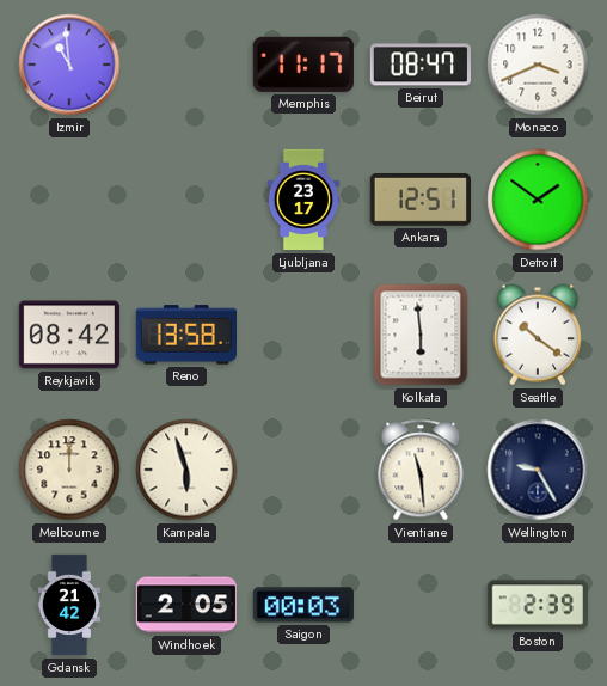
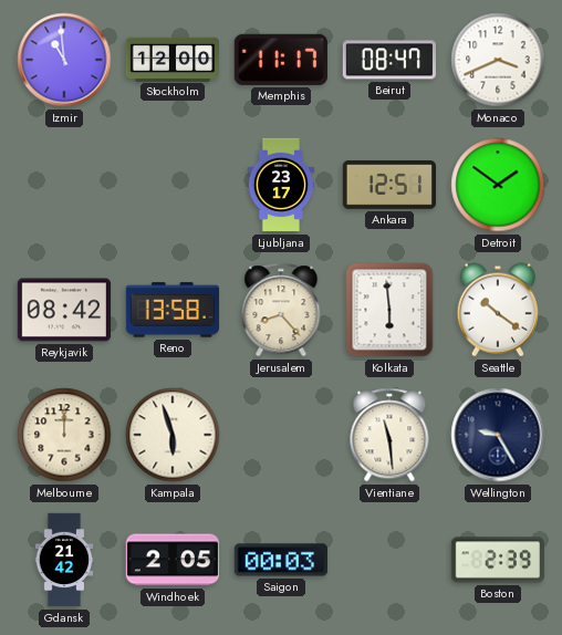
Stockholm: none -> 12:00
Jerusalem: none -> 8:23
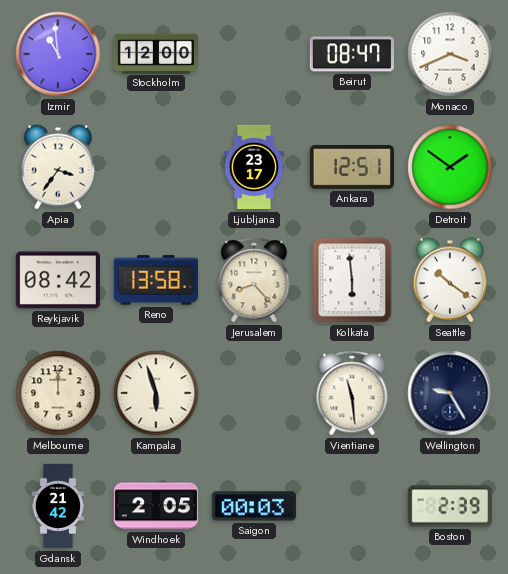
Memphis: 11:17 -> none
Apia: none -> 3:36
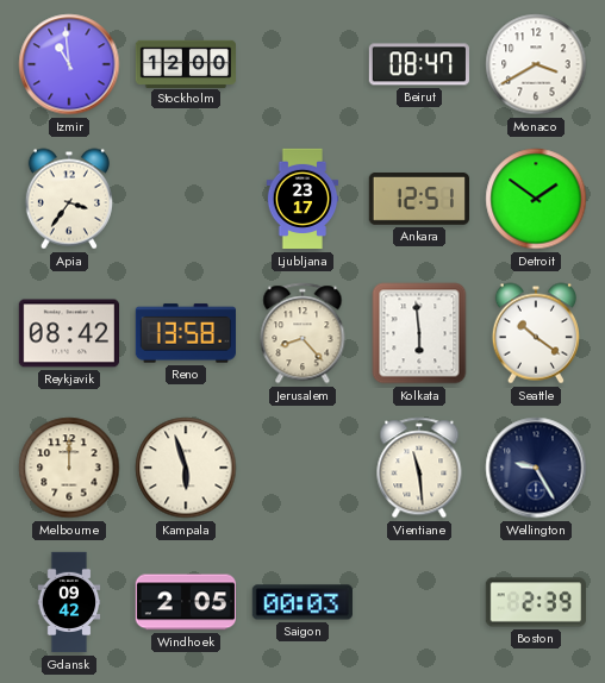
Monaco: 3:41 -> 3:40
Gdansk: 21:42 -> 09:42
